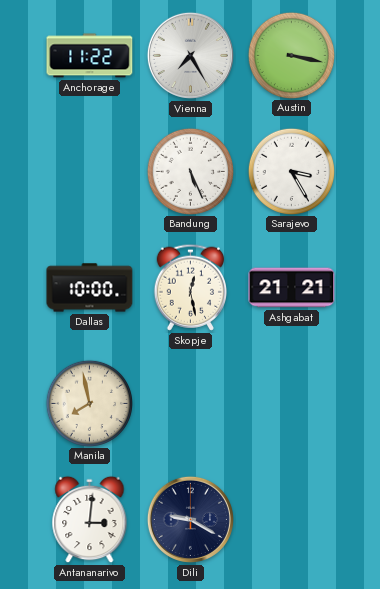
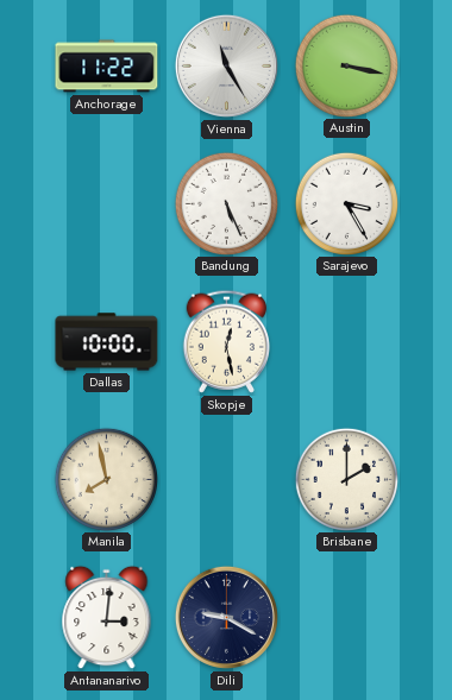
Vienna: 7:25 -> 11:25
Ashgabat: 21:21 -> none
Brisbane: none -> 2:00
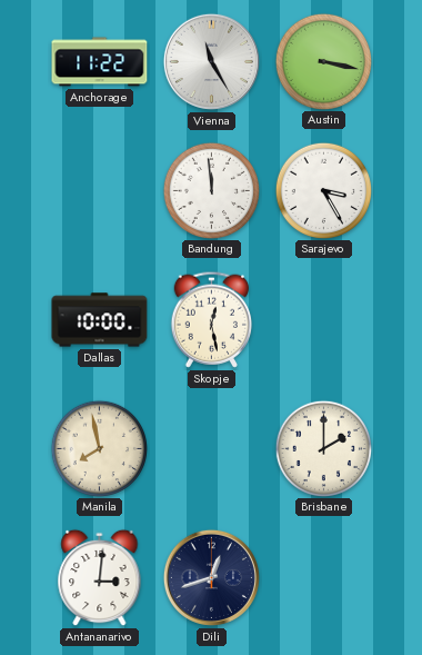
Bandung: 5:26 -> 11:59
Dili: 9:20 -> 12:42
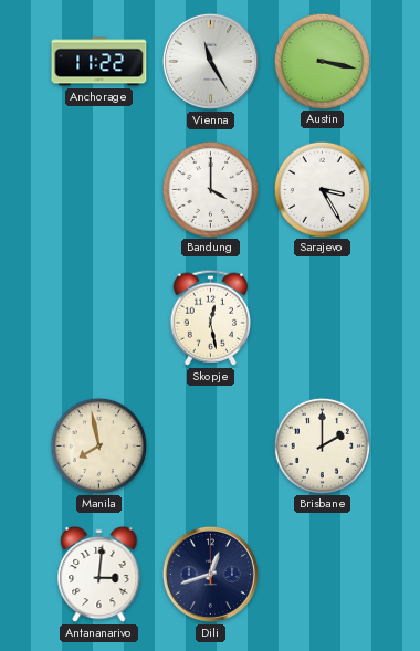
Bandung: 11:59 -> 4:00
Dallas: 10:00 -> none
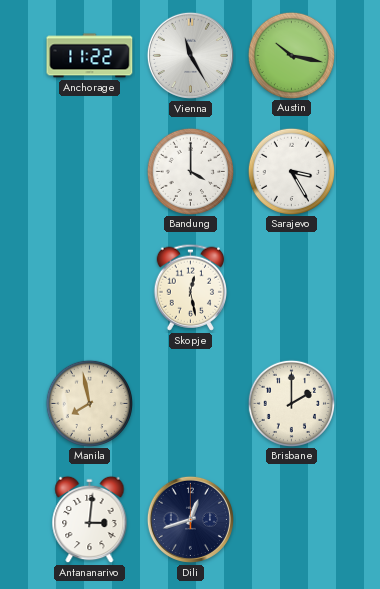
Austin: 3:17 -> 10:17
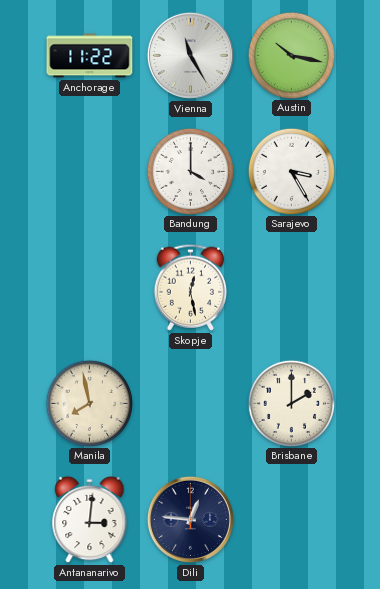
Dili: 12:42 -> 12:46
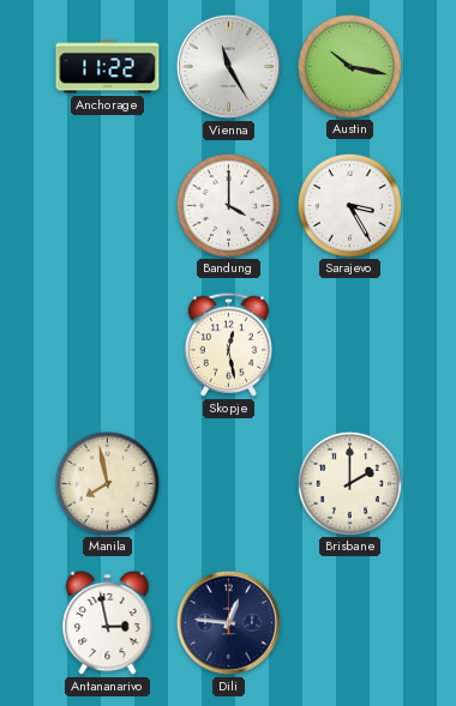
Antananarivo: 3:01 -> 2:58
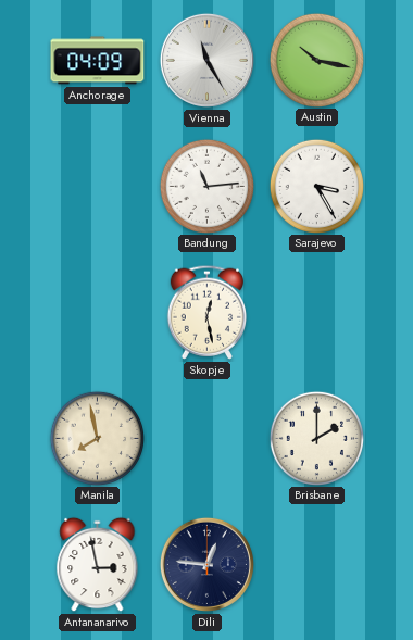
Anchorage: 11:22 -> 04:09
Bandung: 4:00 -> 11:14
